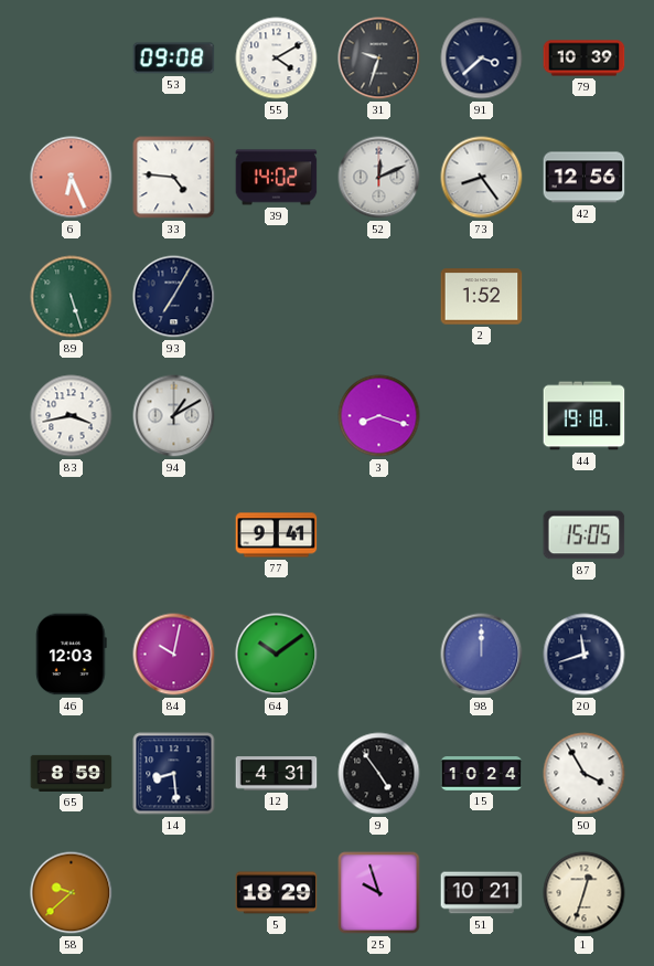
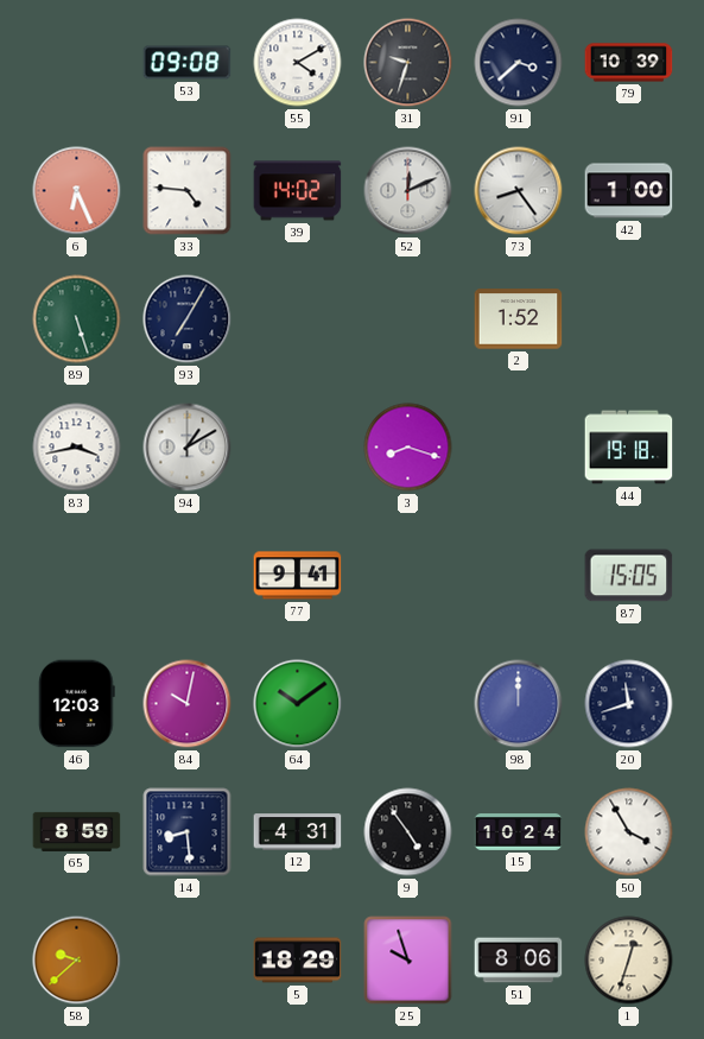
42: 12:56 -> 1:00
51: 10:21 -> 8:06
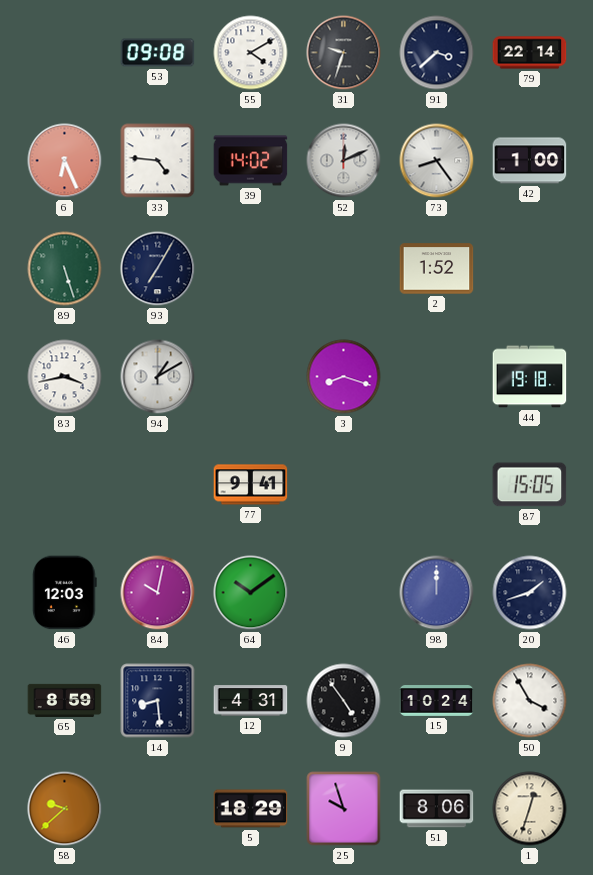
79: 10:39 -> 22:14
20: 11:42 -> 1:42
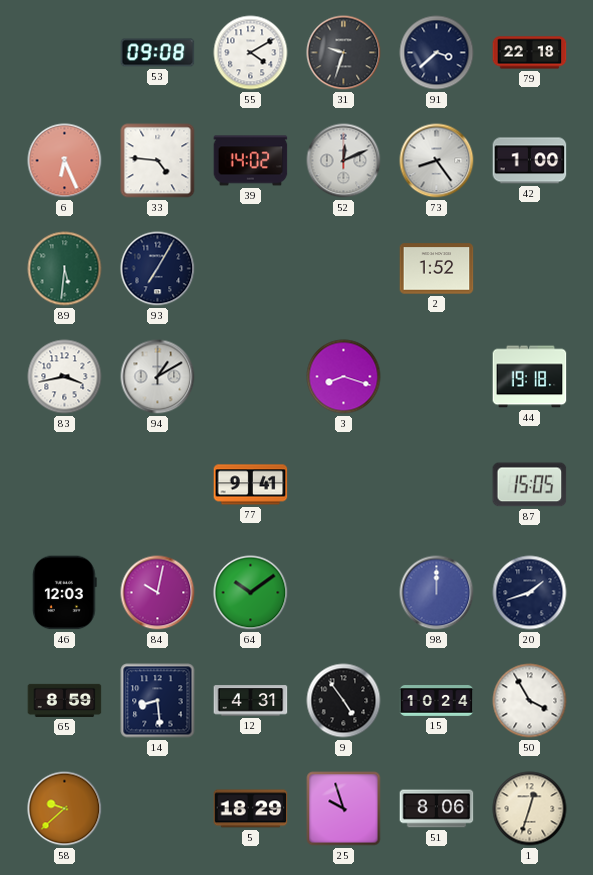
79: 22:14 -> 22:18
89: 5:27 -> 5:31
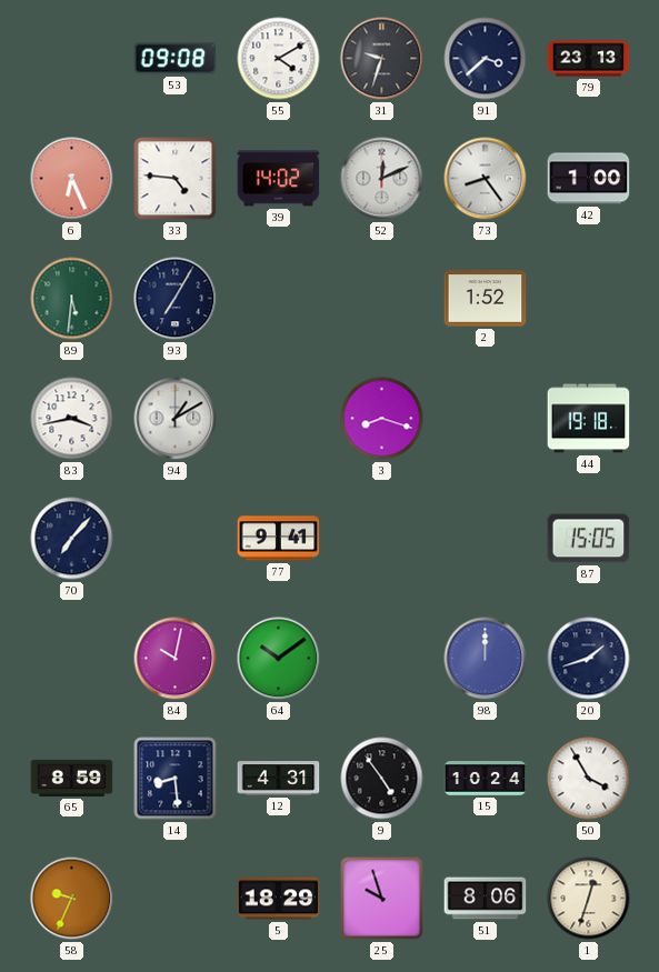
79: 22:18 -> 23:13
70: none -> 7:07
46: 12:03 -> none
58: 9:38 -> 9:34
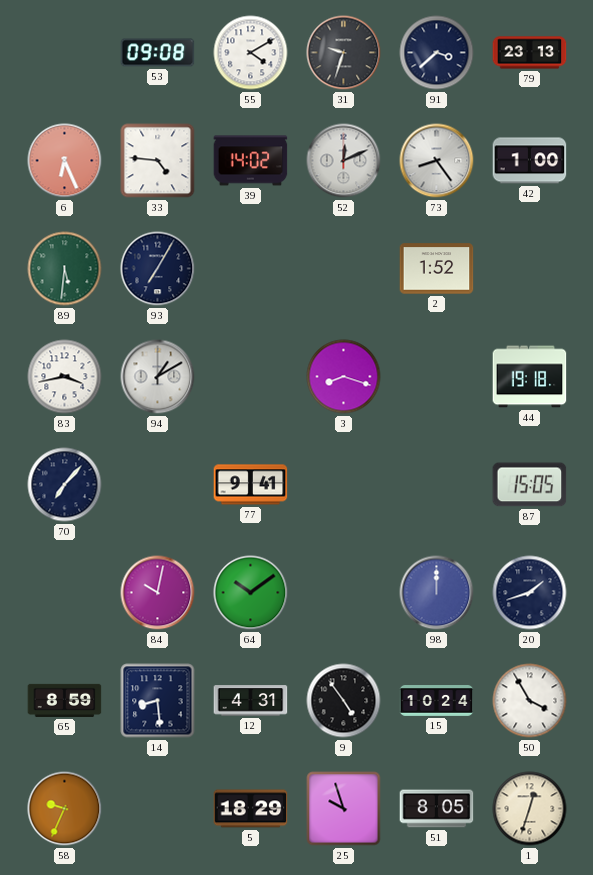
51: 8:06 -> 8:05
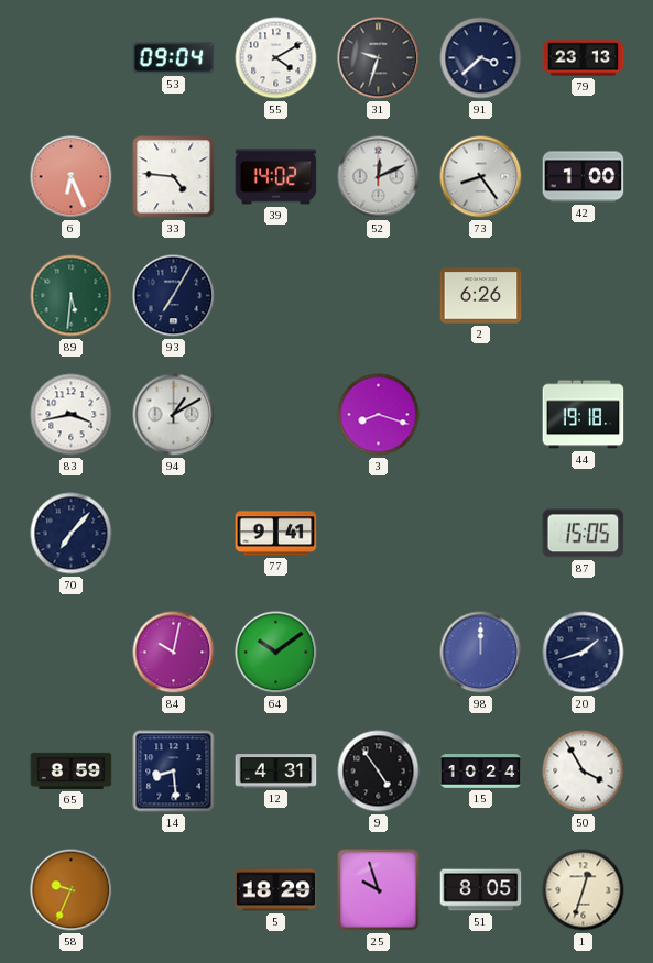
53: 09:08 -> 09:04
2: 1:52 -> 6:26
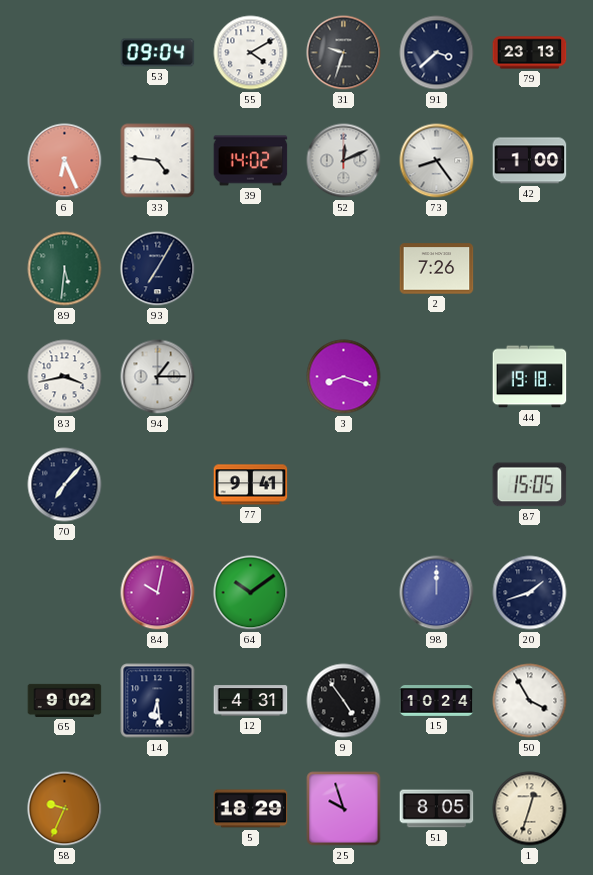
2: 6:26 -> 7:26
94: 1:10 -> 1:15
65: 8:59 -> 9:02
14: 8:29 -> 6:29
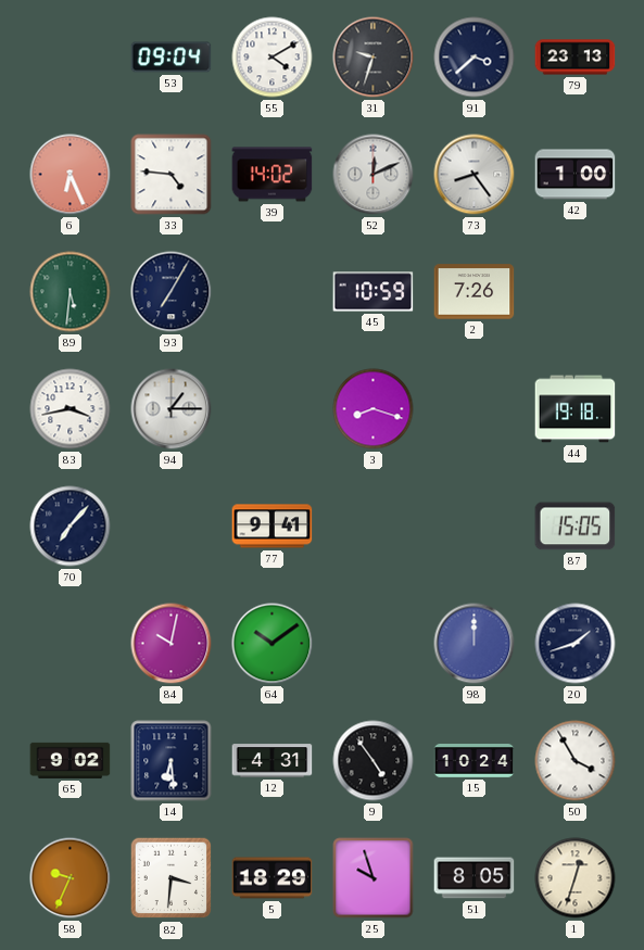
45: none -> 10:59
82: none -> 3:31
